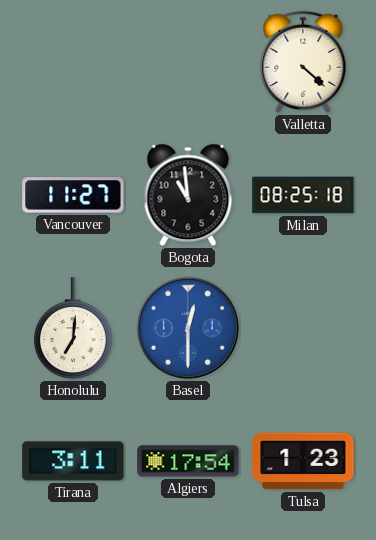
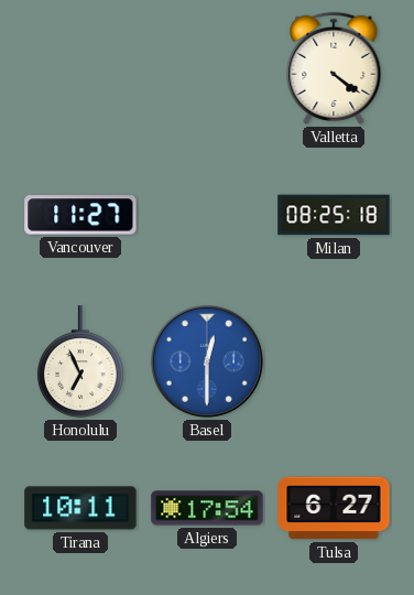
Valletta: 4:22 -> 4:21
Bogota: 10:59 -> none
Honolulu: 7:01 -> 6:56
Tirana: 3:11 -> 10:11
Tulsa: 1:23 -> 6:27
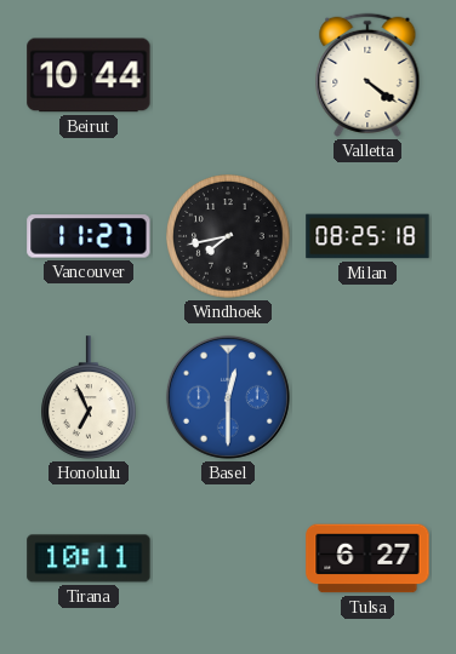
Beirut: none -> 10:44
Windhoek: none -> 7:43
Algiers: 17:54 -> none
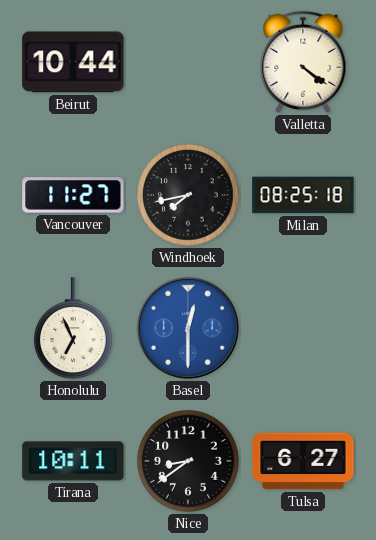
Nice: none -> 8:39
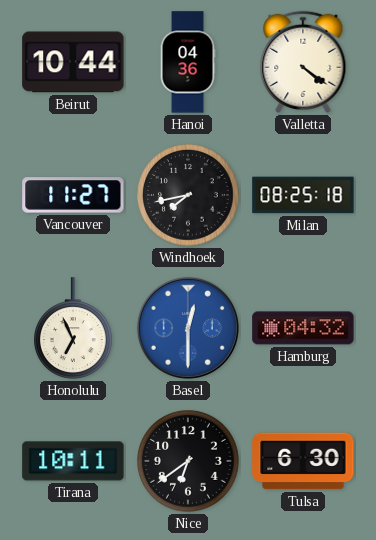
Hanoi: none -> 04:36
Hamburg: none -> 04:32
Nice: 8:39 -> 6:39
Tulsa: 6:27 -> 6:30
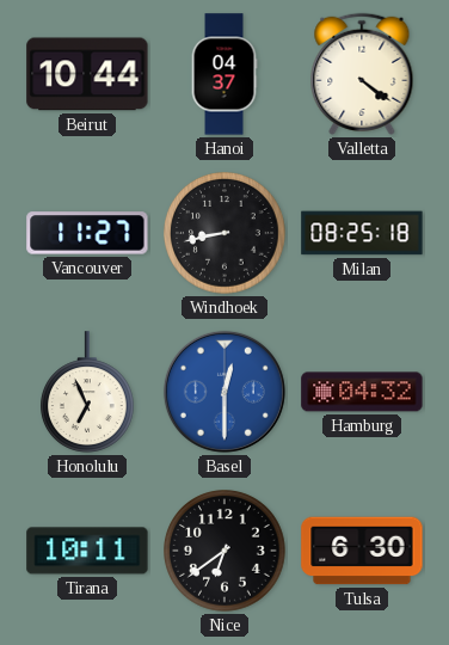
Hanoi: 04:36 -> 04:37
Windhoek: 7:43 -> 8:43
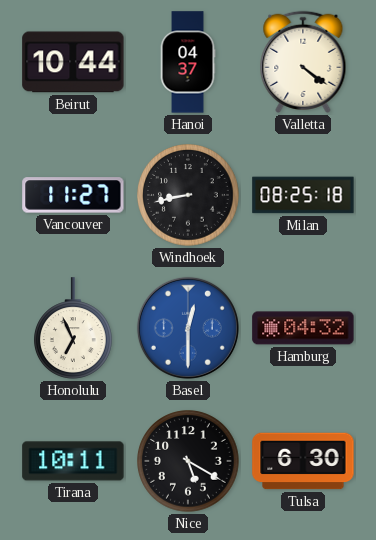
Nice: 6:39 -> 5:20
